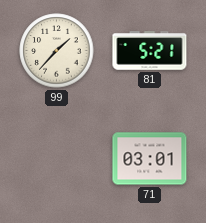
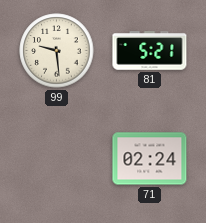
99: 1:37 -> 9:29
71: 03:01 -> 02:24
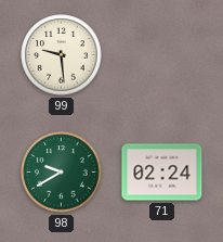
81: 5:21 -> none
98: none -> 9:40
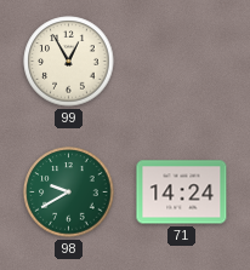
99: 9:29 -> 12:55
71: 02:24 -> 14:24
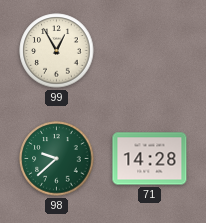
98: 9:40 -> 9:38
71: 14:24 -> 14:28
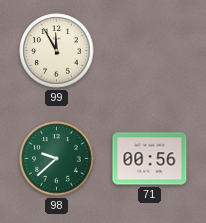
99: 12:55 -> 11:55
71: 14:28 -> 00:56
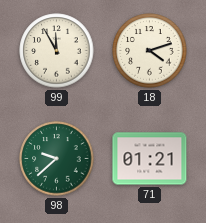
18: none -> 4:12
71: 00:56 -> 01:21
